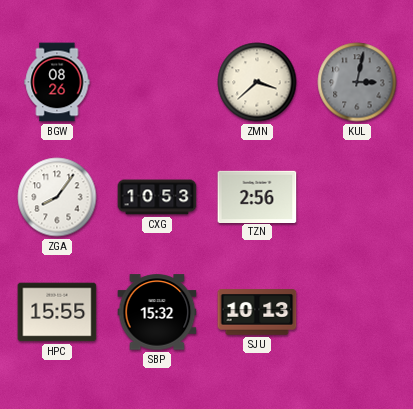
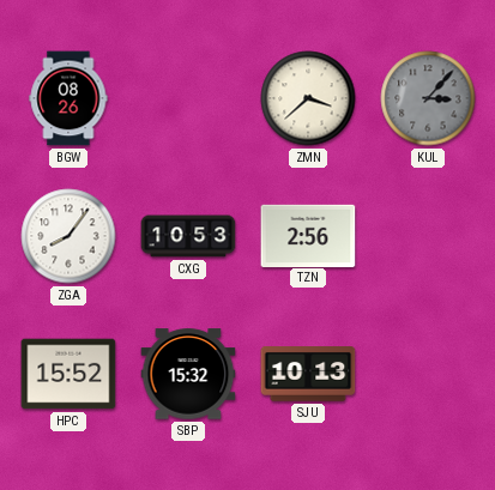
KUL: 3:02 -> 3:07
HPC: 15:55 -> 15:52
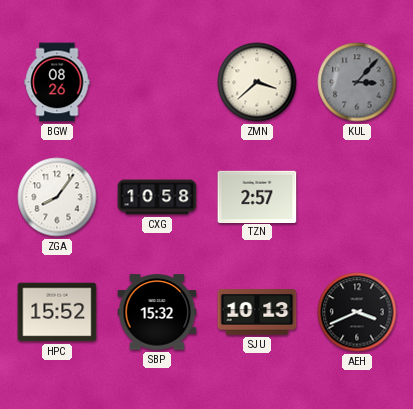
CXG: 10:53 -> 10:58
TZN: 2:56 -> 2:57
AEH: none -> 3:41
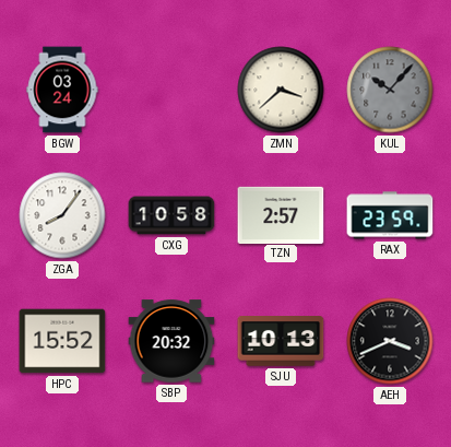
BGW: 08:26 -> 03:24
KUL: 3:07 -> 10:07
RAX: none -> 23:59
SBP: 15:32 -> 20:32
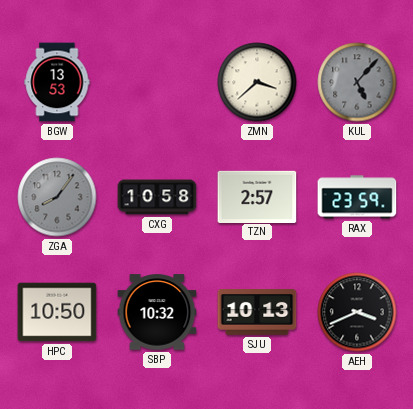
BGW: 03:24 -> 13:53
KUL: 10:07 -> 5:07
ZGA dial: white -> grey
HPC: 15:52 -> 10:50
SBP: 20:32 -> 10:32
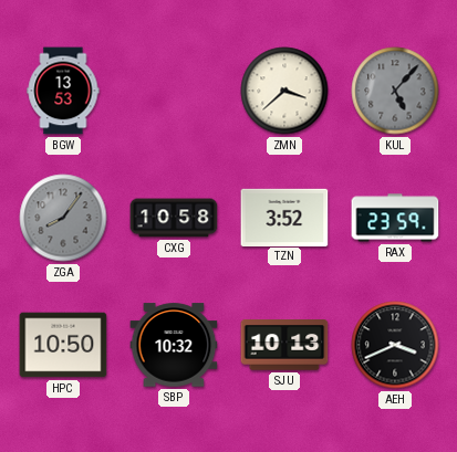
TZN: 2:57 -> 3:52
